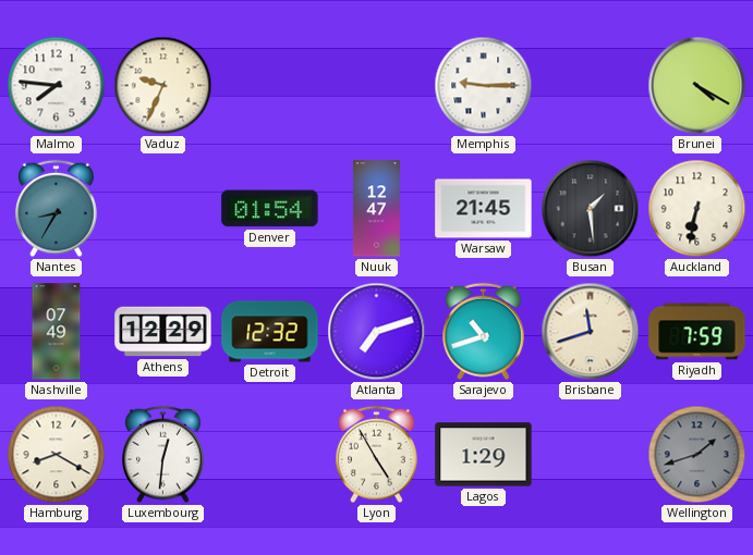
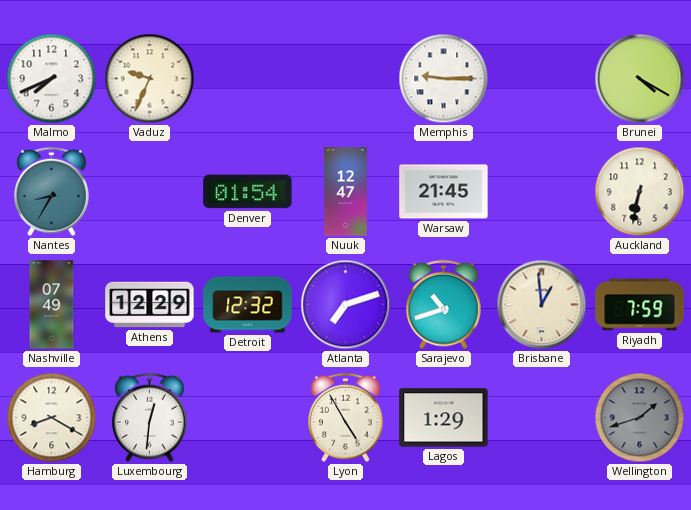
Malmo: 7:46 -> 7:41
Busan: 1:29 -> none
Brisbane: 11:42 -> 12:59
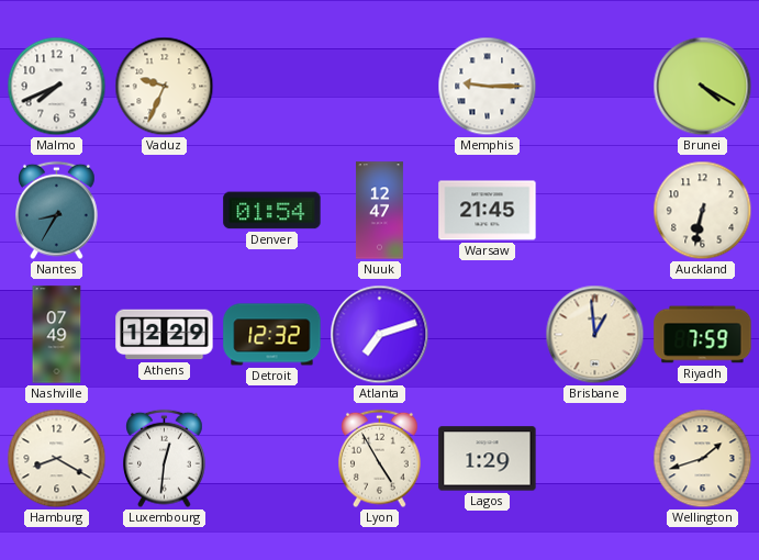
Sarajevo: 10:42 -> none
Wellington dial: grey -> cream
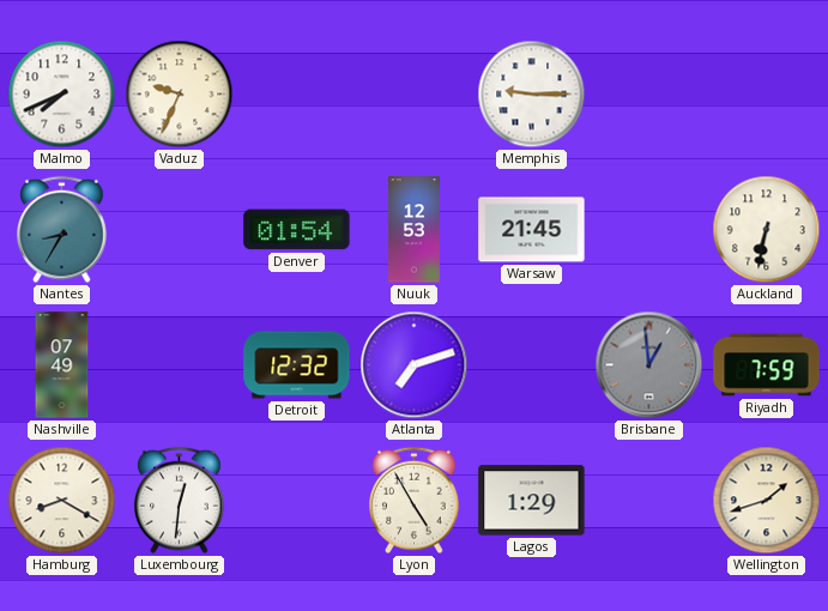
Brunei: 4:20 -> none
Nuuk: 12:47 -> 12:53
Athens: 12:29 -> none
Brisbane dial: cream -> grey
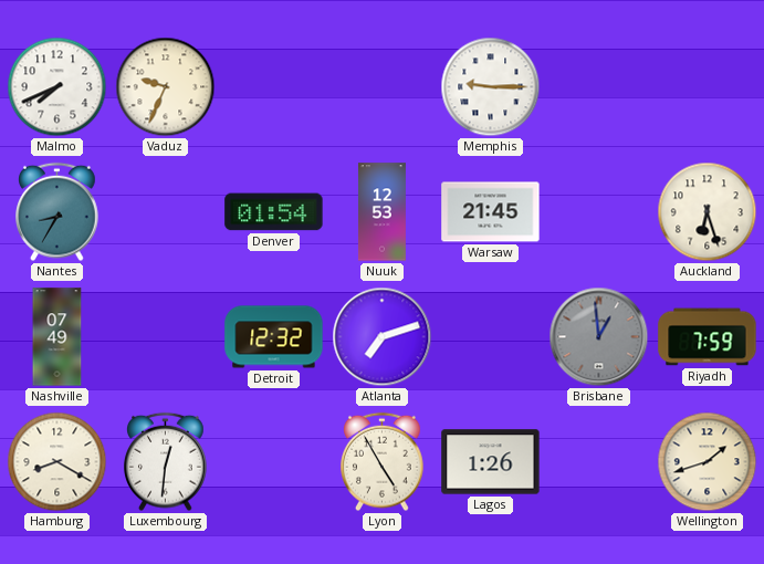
Auckland: 6:32 -> 6:27
Lagos: 1:29 -> 1:26
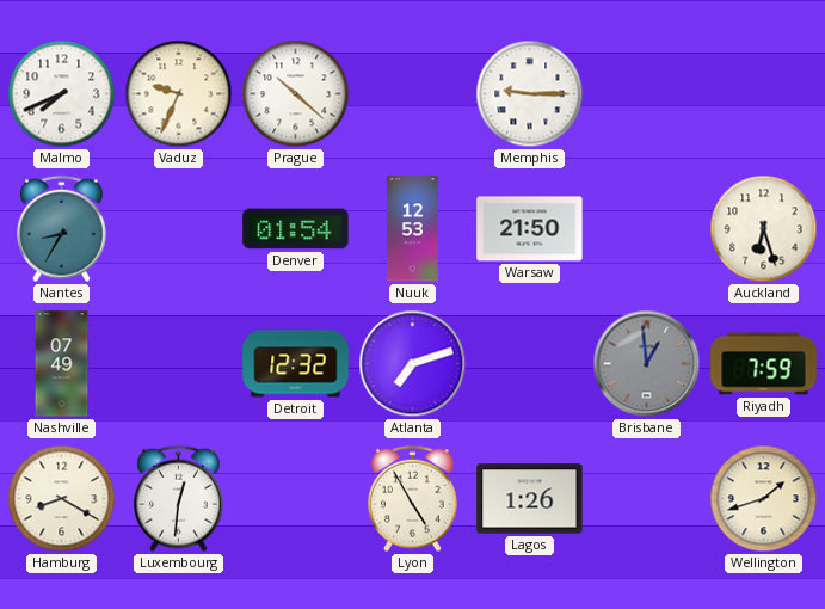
Prague: none -> 10:22
Warsaw: 21:45 -> 21:50
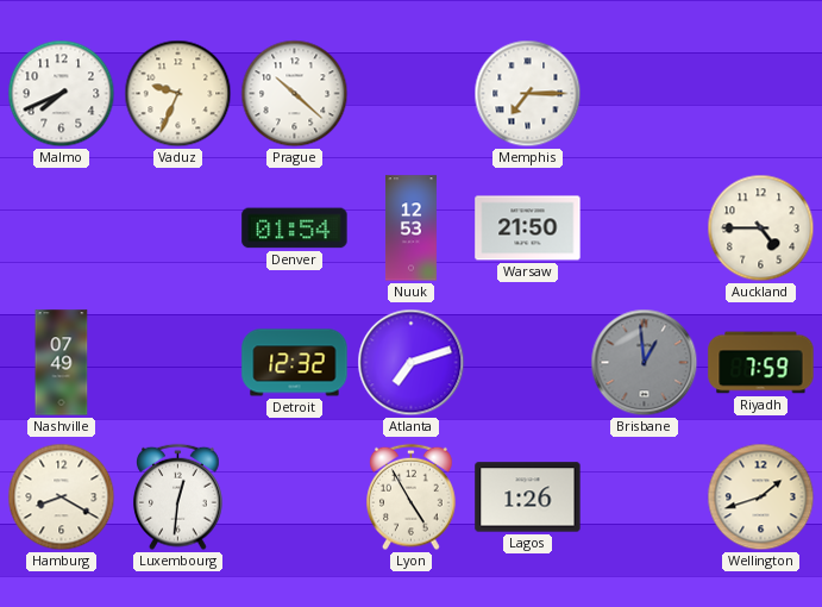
Memphis: 9:15 -> 7:15
Nantes: 8:35 -> none
Auckland: 6:27 -> 4:45
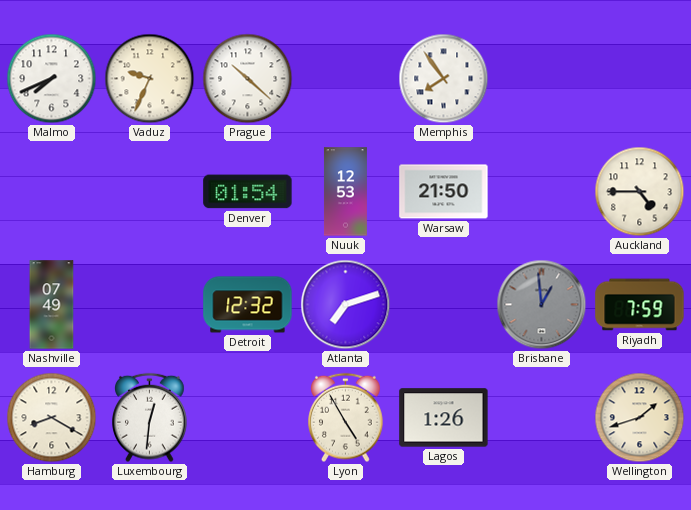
Memphis: 7:15 -> 7:54
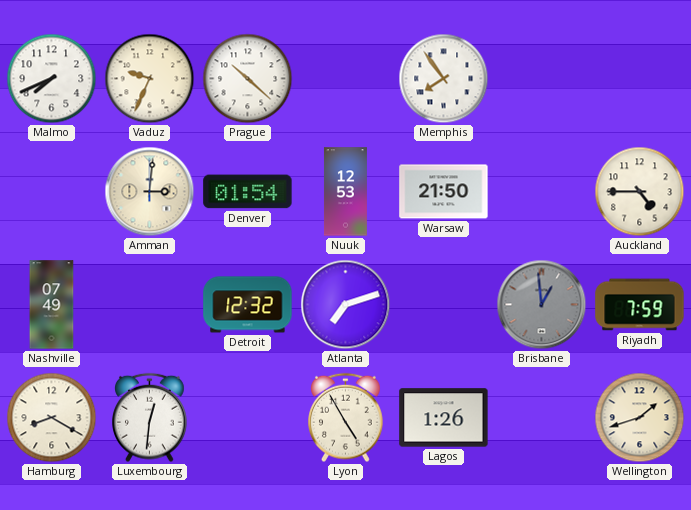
Amman: none -> 3:01
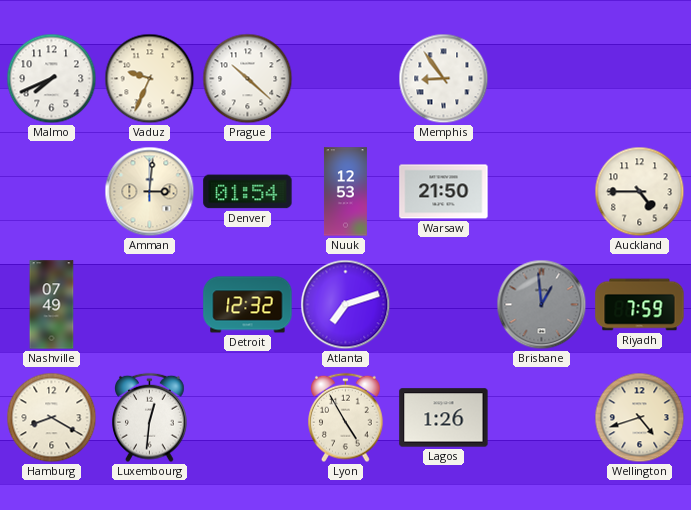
Memphis: 7:54 -> 8:54
Wellington: 1:42 -> 4:42
